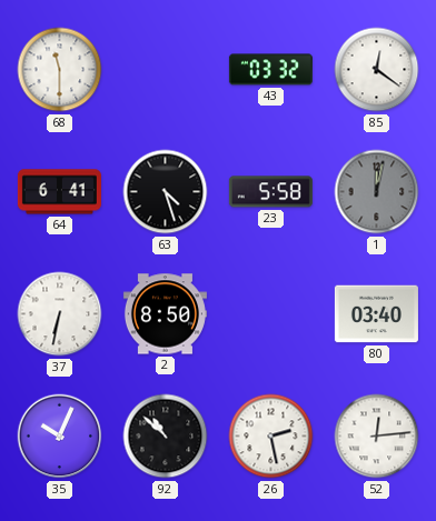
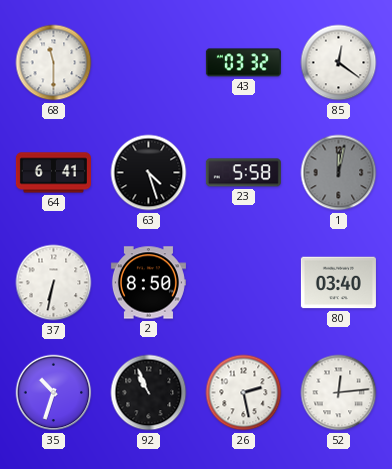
35: 10:04 -> 10:33
92: 10:52 -> 10:56
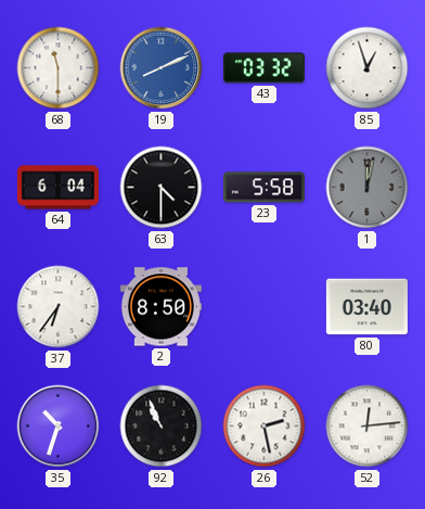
19: none -> 8:11
85: 12:21 -> 12:57
64: 6:41 -> 6:04
63: 4:27 -> 4:30
37: 6:32 -> 6:36
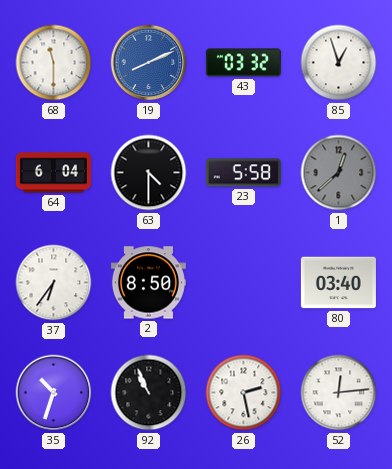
1: 12:02 -> 12:38
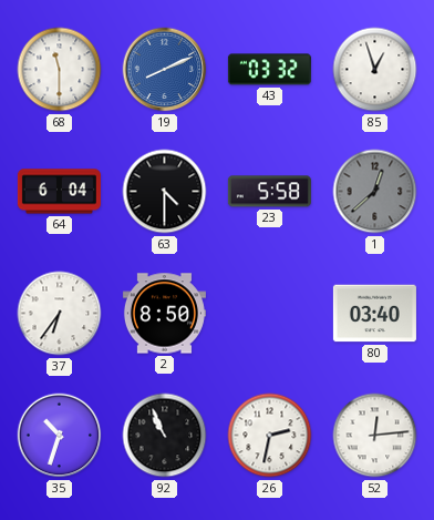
26: 2:28 -> 2:32
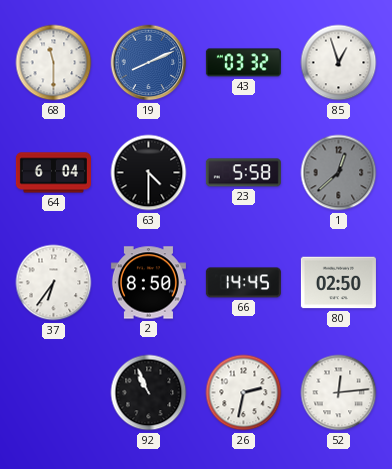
66: none -> 14:45
80: 03:40 -> 02:50
35: 10:33 -> none
